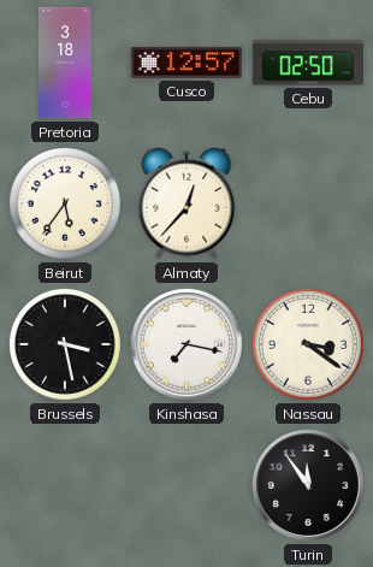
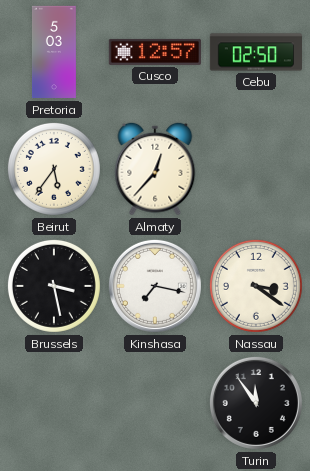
Pretoria: 3:18 -> 5:03
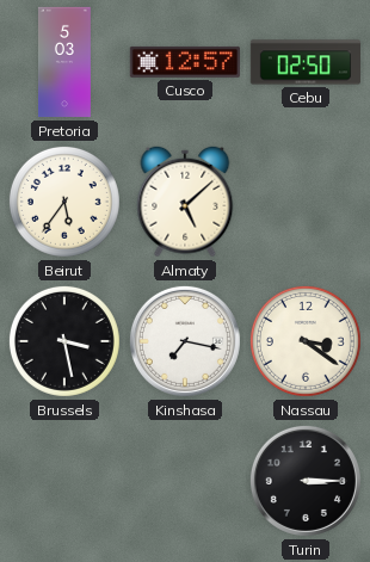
Almaty: 12:37 -> 5:08
Turin: 11:54 -> 3:15
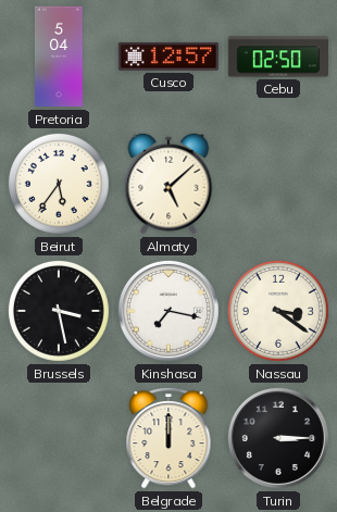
Pretoria: 5:03 -> 5:04
Belgrade: none -> 12:00
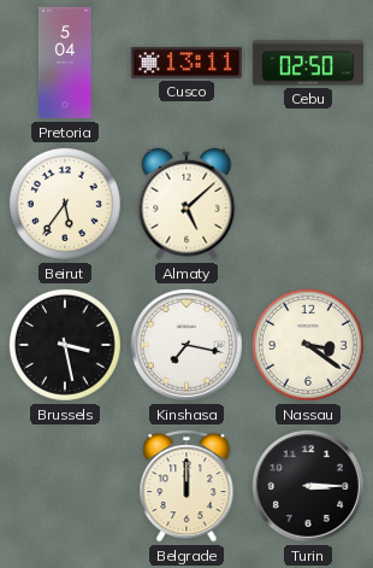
Cusco: 12:57 -> 13:11
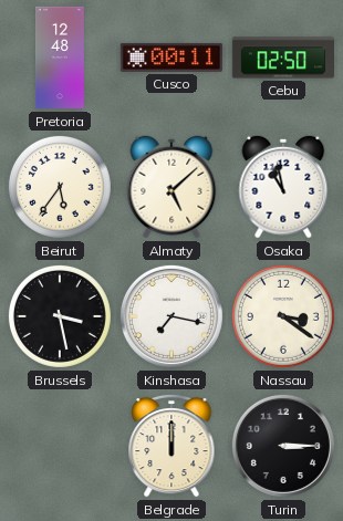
Pretoria: 5:04 -> 12:48
Cusco: 13:11 -> 00:11
Osaka: none -> 10:58
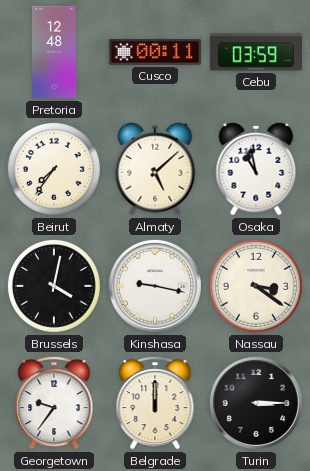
Cebu: 02:50 -> 03:59
Beirut: 5:36 -> 7:36
Brussels: 3:28 -> 4:02
Kinshasa: 7:17 -> 9:17
Georgetown: none -> 9:36
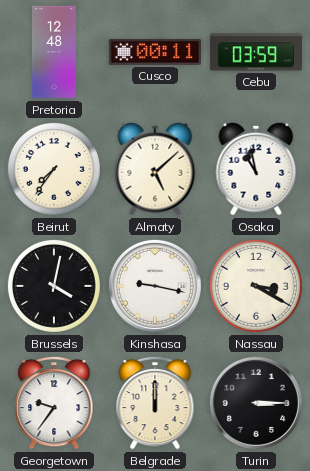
Nassau: 3:21 -> 3:20
